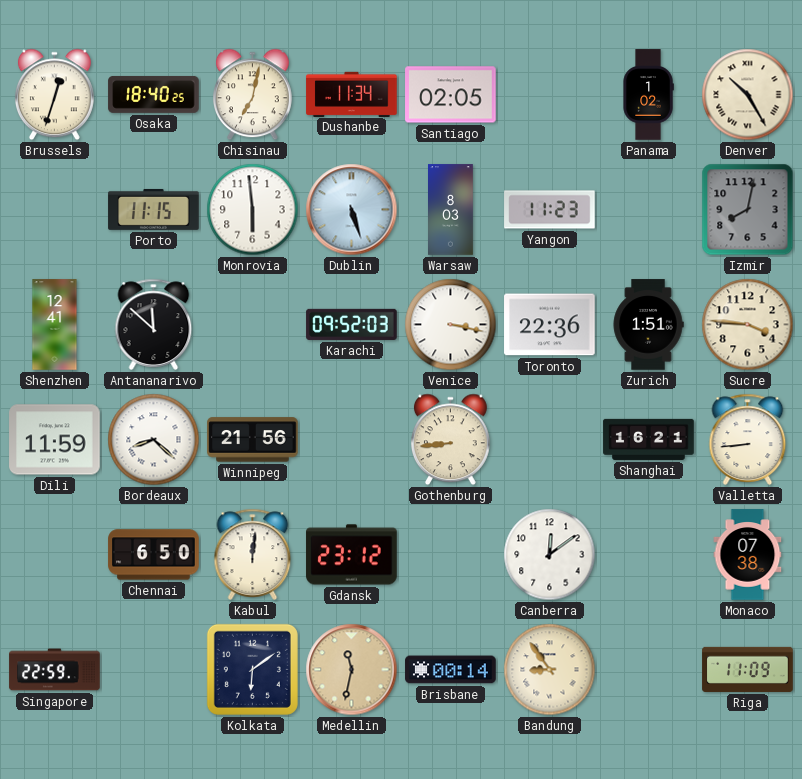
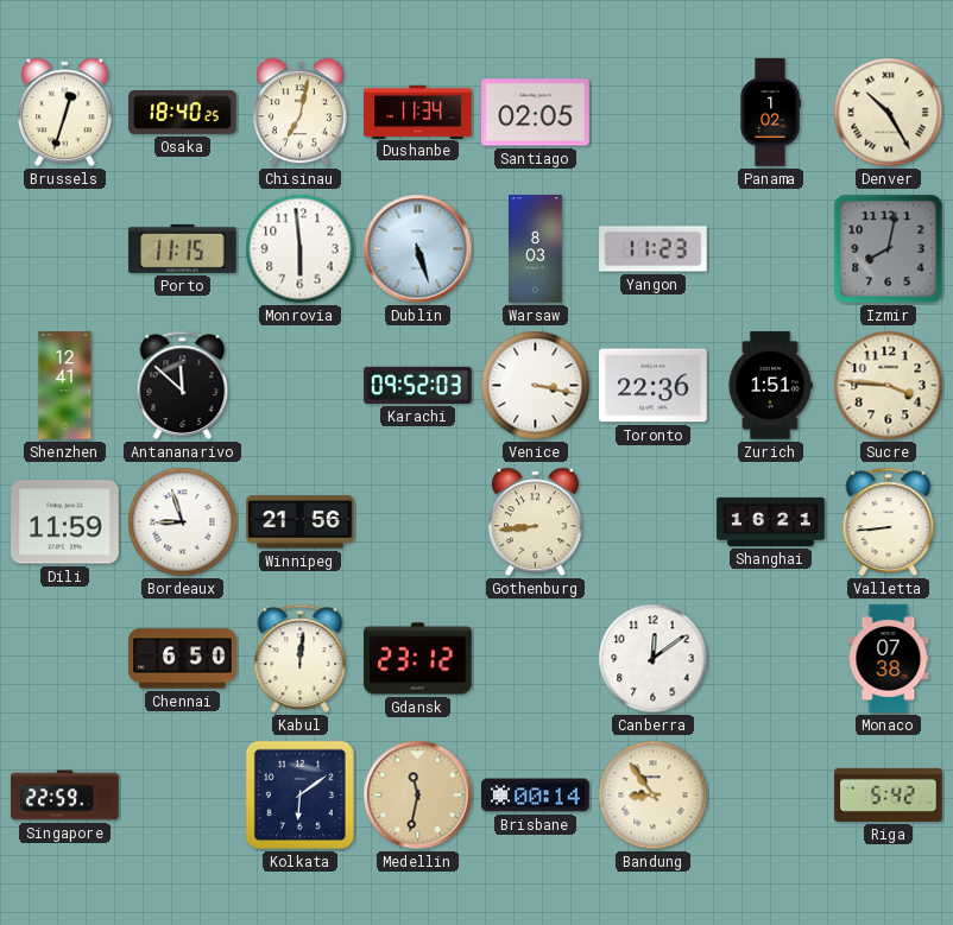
Bordeaux: 8:22 -> 8:57
Riga: 11:09 -> 5:42
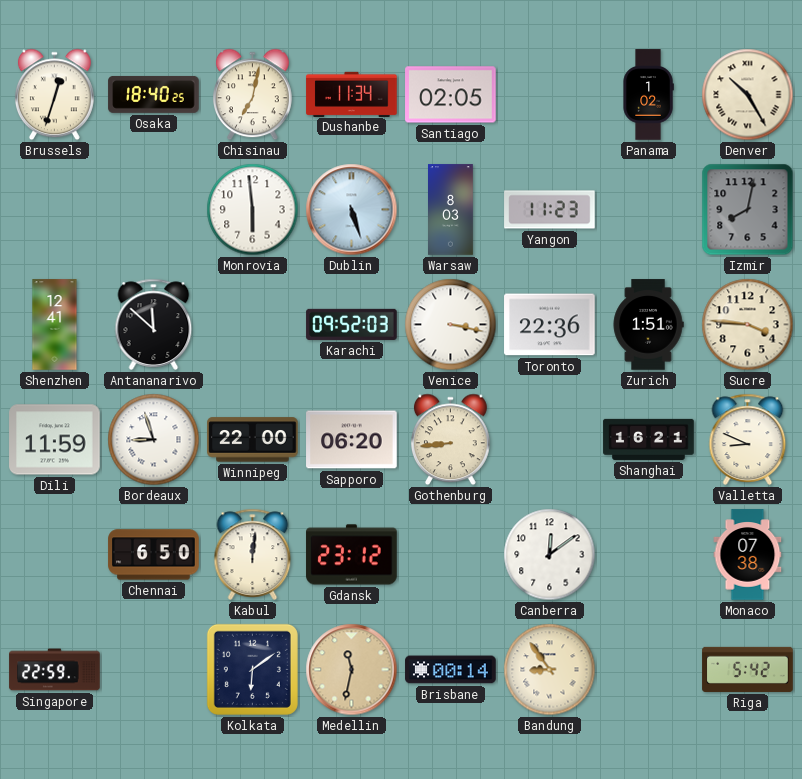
Porto: 11:15 -> none
Winnipeg: 21:56 -> 22:00
Sapporo: none -> 06:20
Valletta: 8:44 -> 8:49
